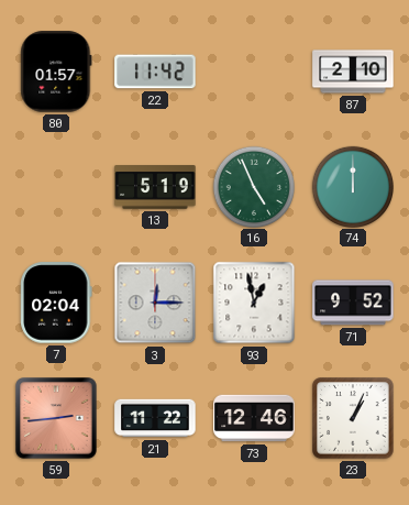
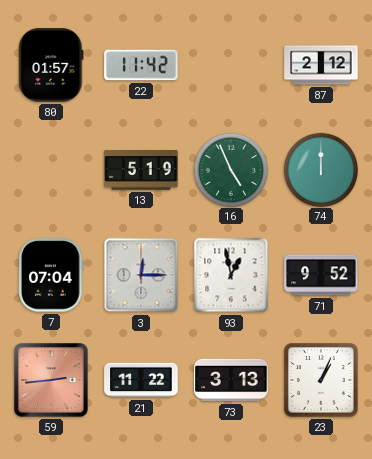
87: 2:10 -> 2:12
7: 02:04 -> 07:04
73: 12:46 -> 3:13
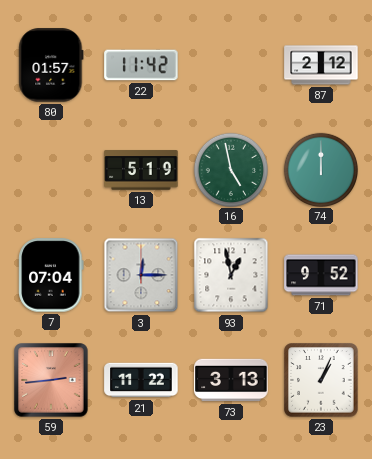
16: 4:56 -> 4:58
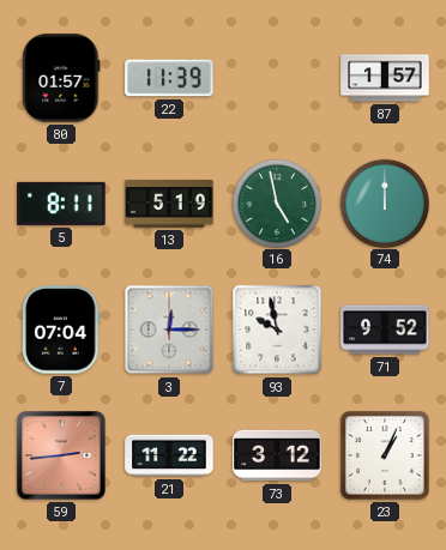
22: 11:42 -> 11:39
87: 2:12 -> 1:57
5: none -> 8:11
93: 12:58 -> 9:58
73: 3:13 -> 3:12
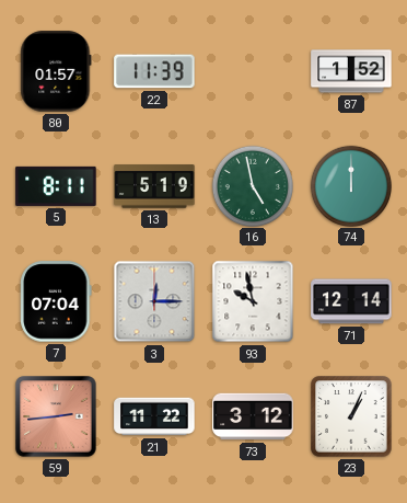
87: 1:57 -> 1:52
71: 9:52 -> 12:14
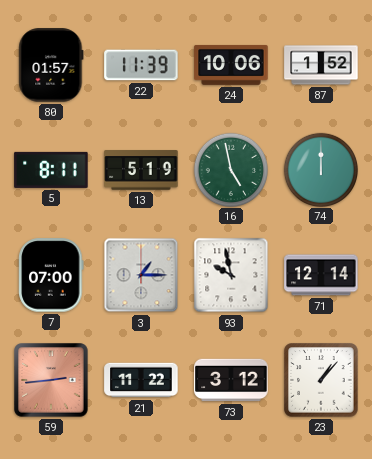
24: none -> 10:06
7: 07:04 -> 07:00
3: 12:15 -> 1:15
23: 1:04 -> 1:07
